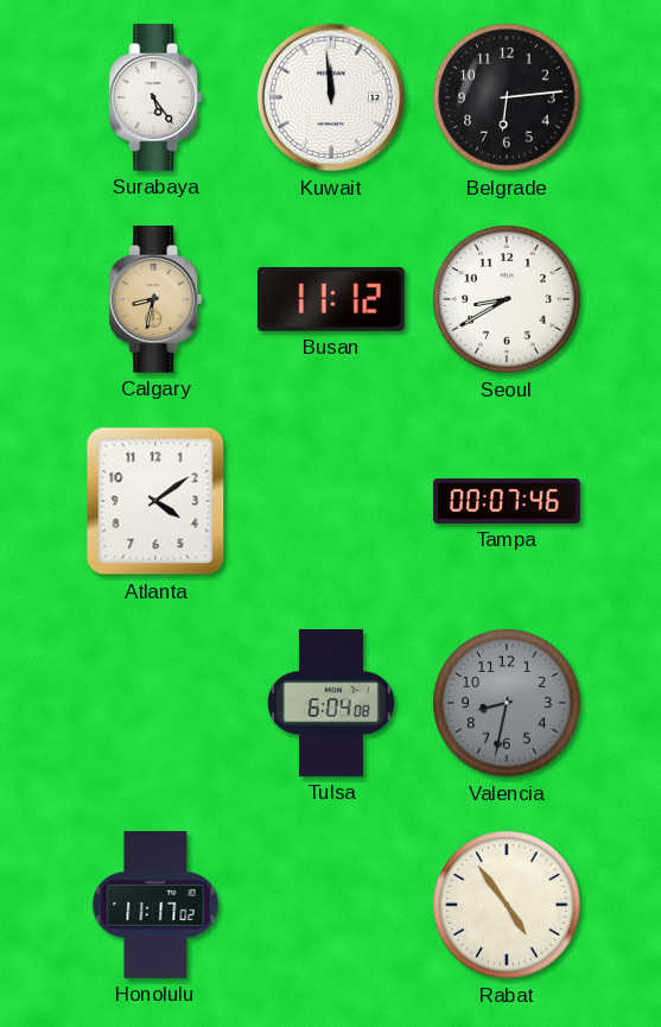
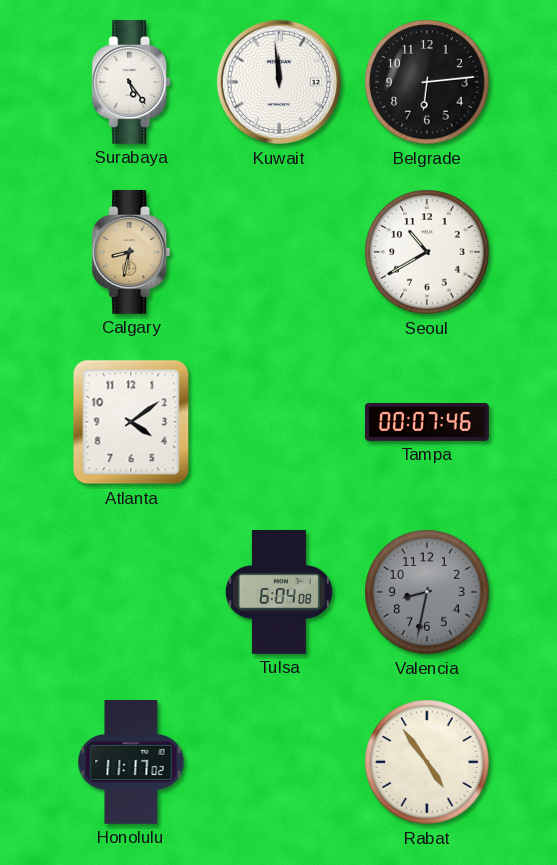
Busan: 11:12 -> none
Seoul: 8:40 -> 10:40
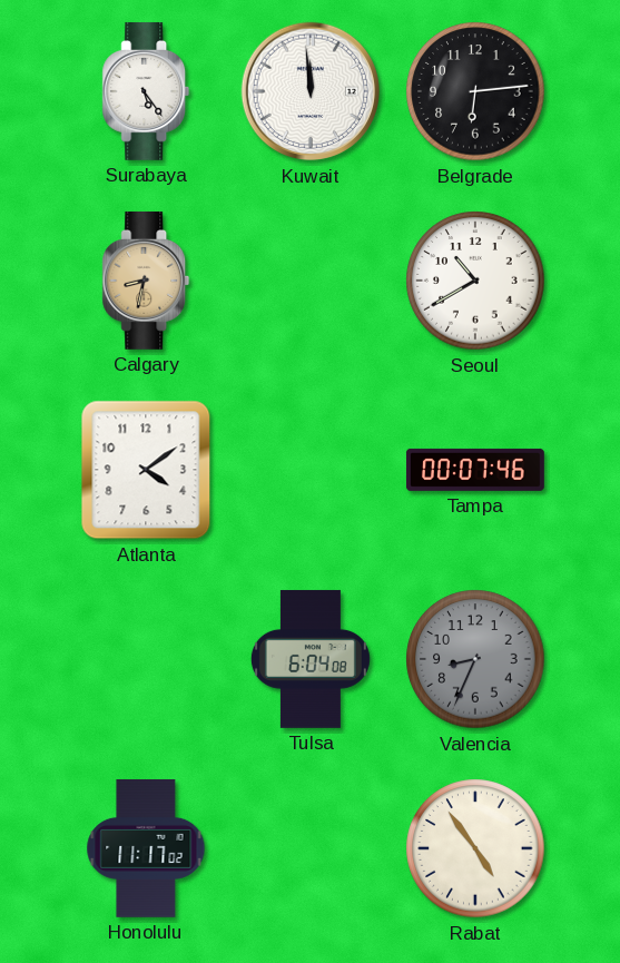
Valencia: 8:32 -> 8:34
